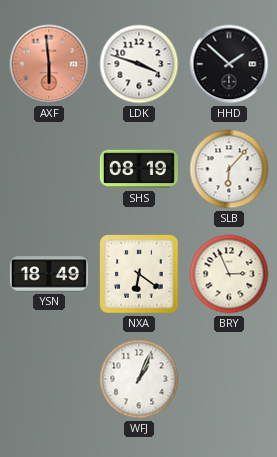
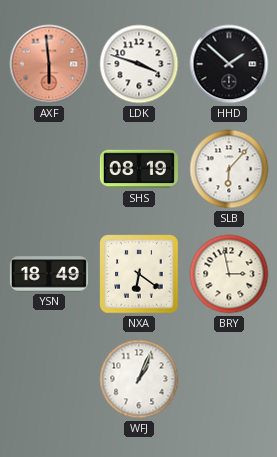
BRY: 2:56 -> 2:58
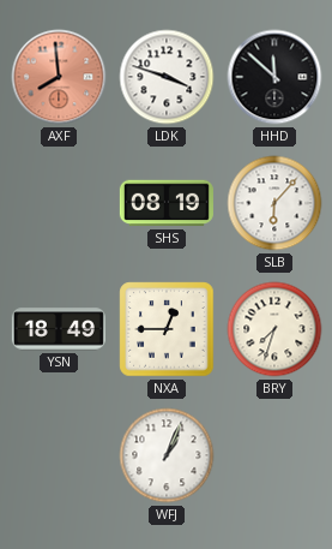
AXF: 5:59 -> 7:59
HHD: 1:52 -> 11:52
NXA: 6:21 -> 12:45
BRY: 2:58 -> 7:33
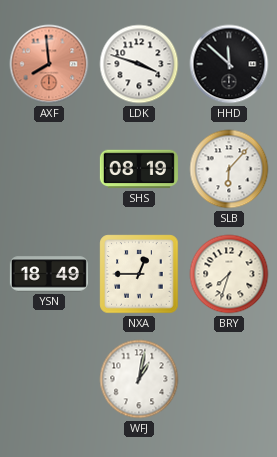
WFJ: 1:04 -> 1:02
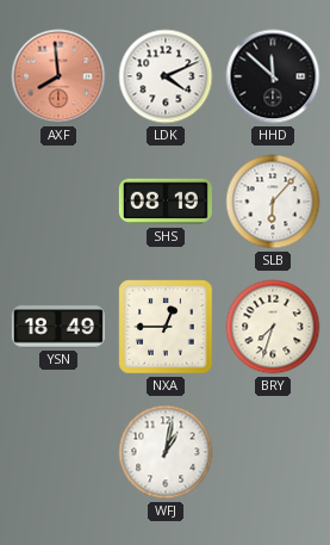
LDK: 3:48 -> 4:11
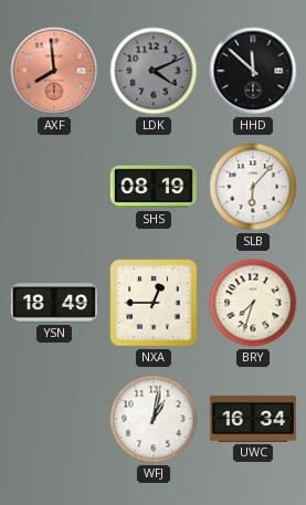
LDK dial: white -> grey
UWC: none -> 16:34
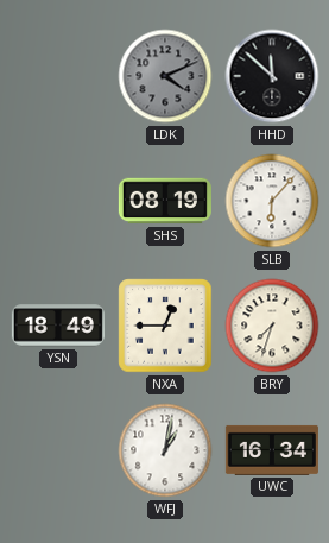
AXF: 7:59 -> none
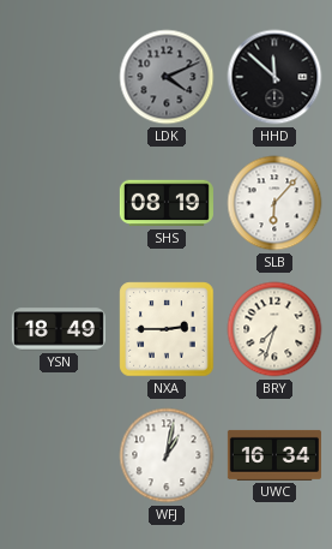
NXA: 12:45 -> 2:45
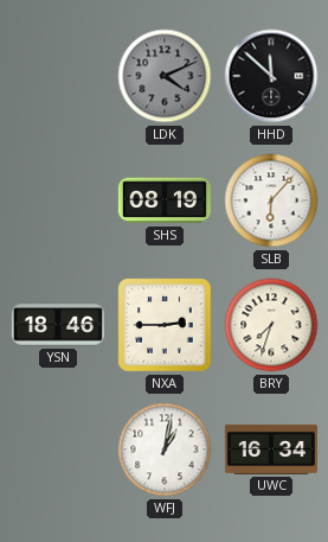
YSN: 18:49 -> 18:46
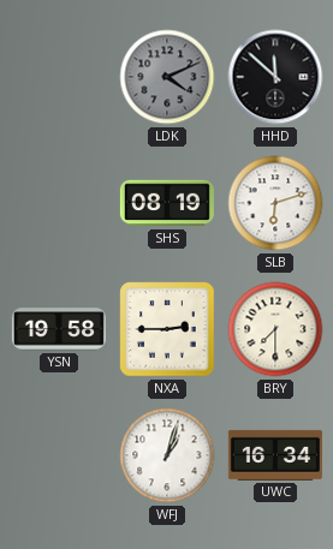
SLB: 6:07 -> 6:12
YSN: 18:46 -> 19:58
BRY: 7:33 -> 7:30
WFJ: 1:02 -> 1:03
